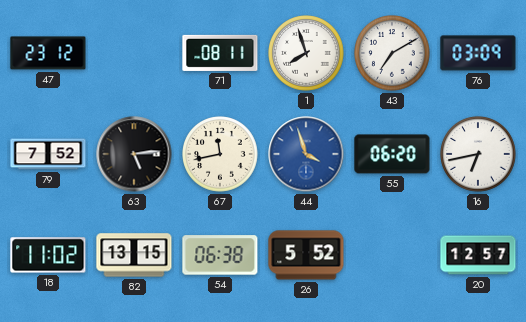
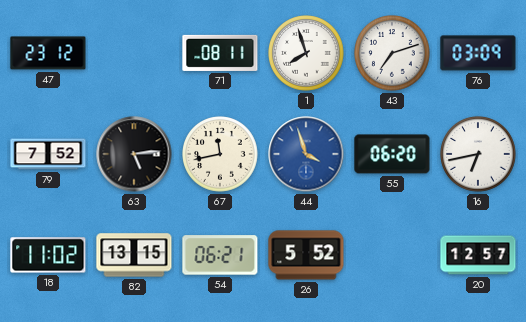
43: 7:10 -> 7:12
54: 06:38 -> 06:21
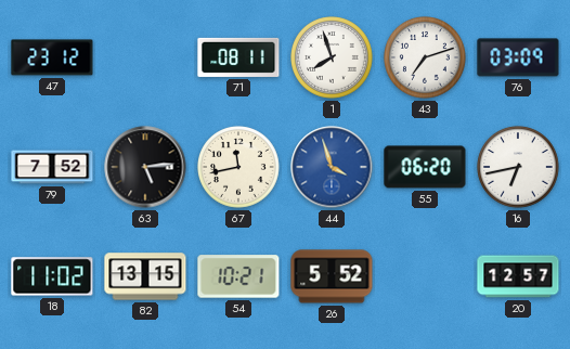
54: 06:21 -> 10:21
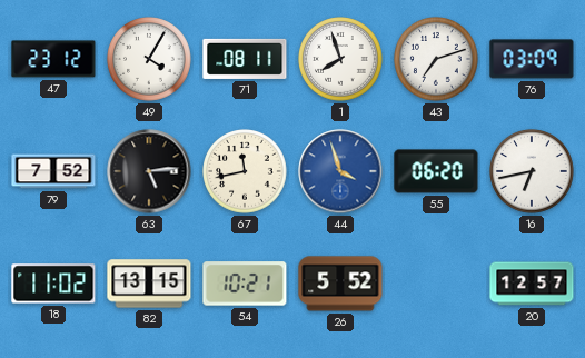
49: none -> 4:05
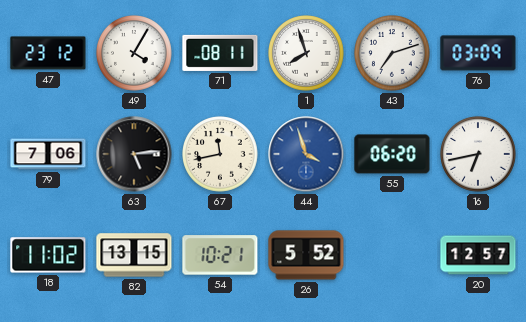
79: 7:52 -> 7:06
